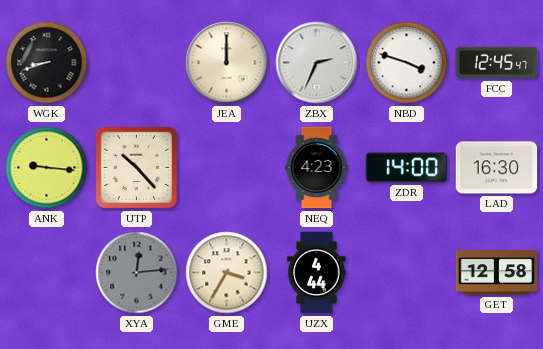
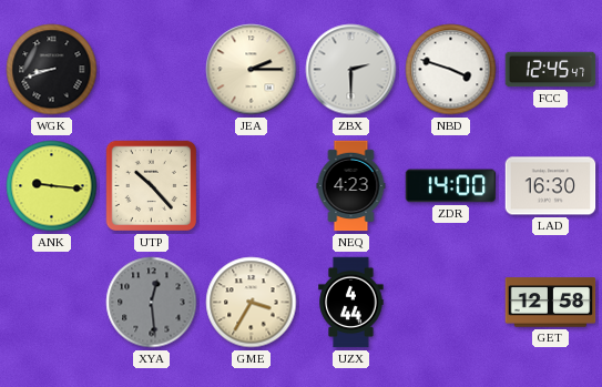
JEA: 12:00 -> 2:15
ZBX: 2:34 -> 2:30
XYA: 12:14 -> 12:29
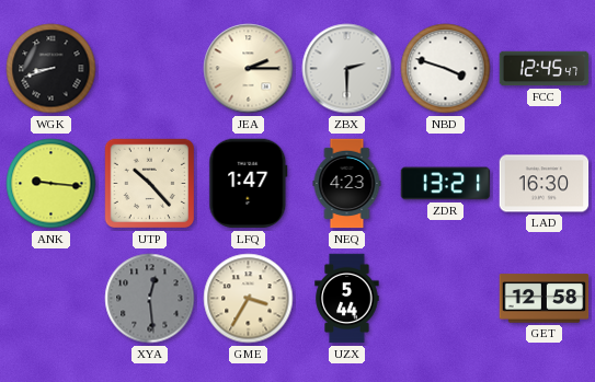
LFQ: none -> 1:47
ZDR: 14:00 -> 13:21
UZX: 4:44 -> 5:44
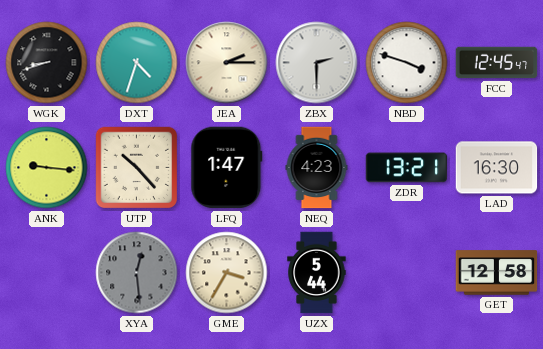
DXT: none -> 4:33
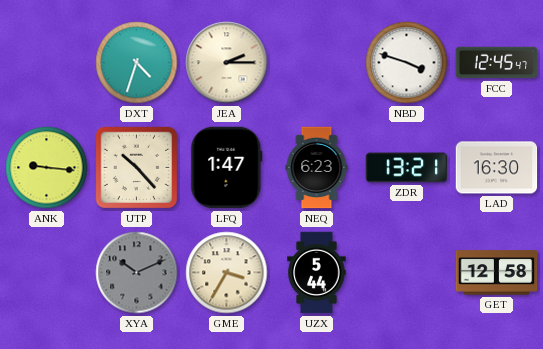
WGK: 8:42 -> none
ZBX: 2:30 -> none
NEQ: 4:23 -> 6:23
XYA: 12:29 -> 10:11
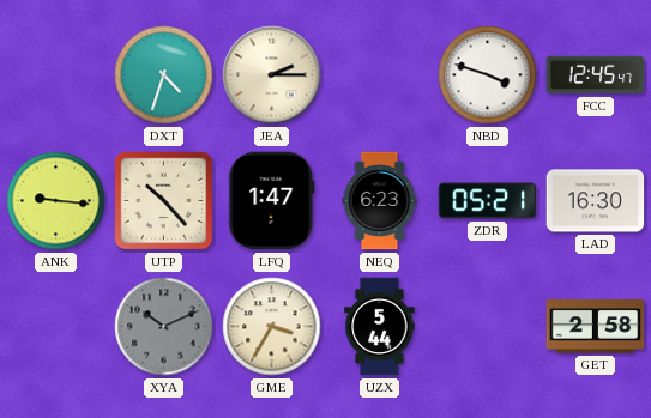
ZDR: 13:21 -> 05:21
GET: 12:58 -> 2:58
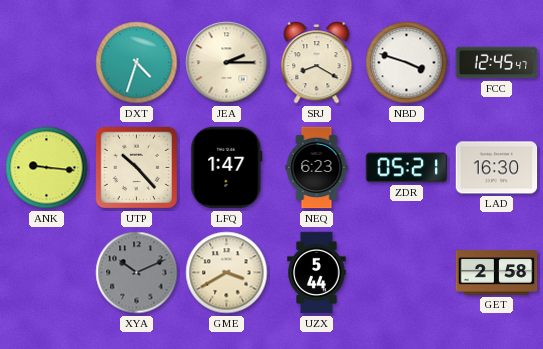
SRJ: none -> 8:20
GME: 3:35 -> 3:40
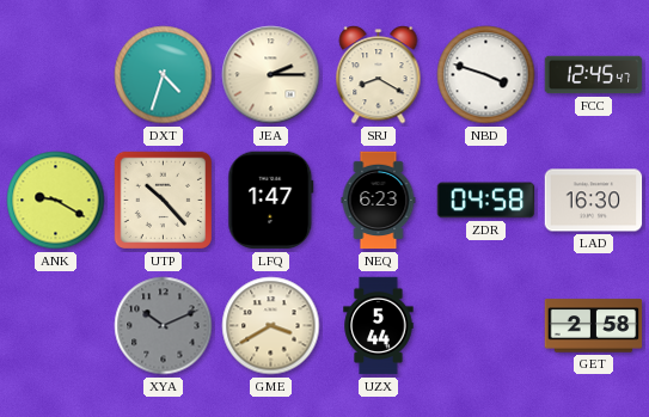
ANK: 9:16 -> 9:20
ZDR: 05:21 -> 04:58
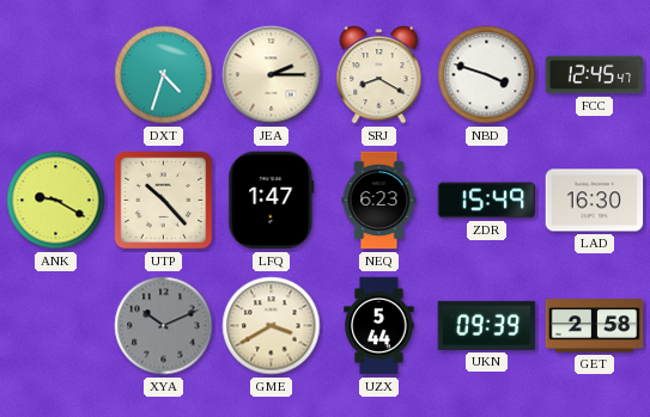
ZDR: 04:58 -> 15:49
UKN: none -> 09:39
